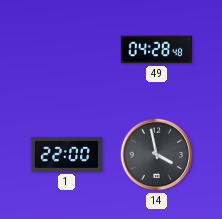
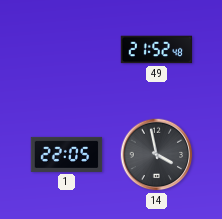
49: 04:28 -> 21:52
1: 22:00 -> 22:05
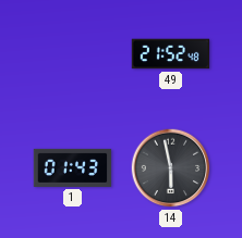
1: 22:05 -> 01:43
14: 3:58 -> 5:58
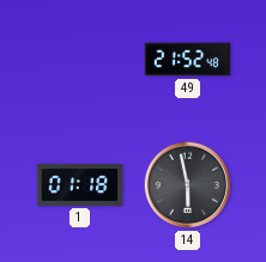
1: 01:43 -> 01:18
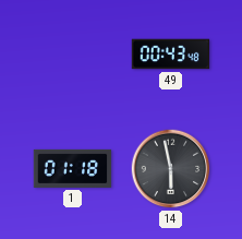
49: 21:52 -> 00:43
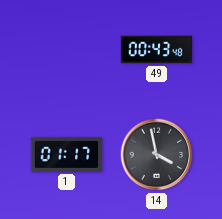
1: 01:18 -> 01:17
14: 5:58 -> 3:58
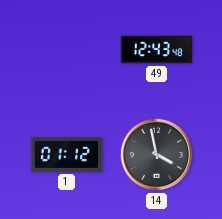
49: 00:43 -> 12:43
1: 01:17 -> 01:12
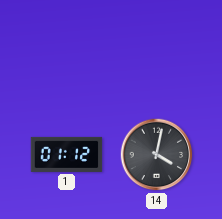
49: 12:43 -> none
14: 3:58 -> 4:02
